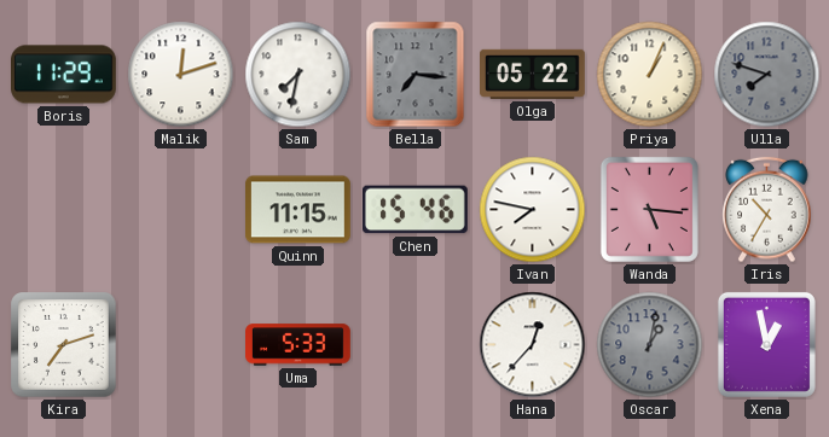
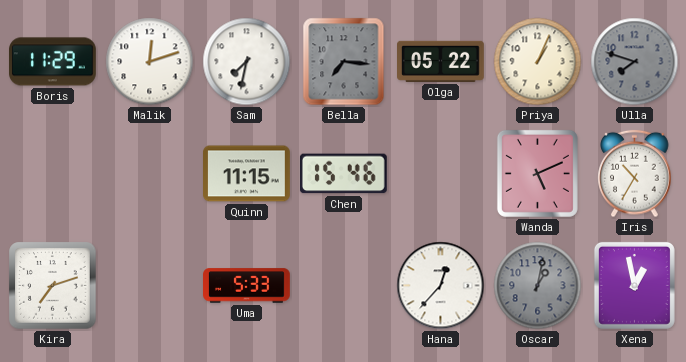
Ivan: 7:47 -> none
Wanda: 5:16 -> 5:11
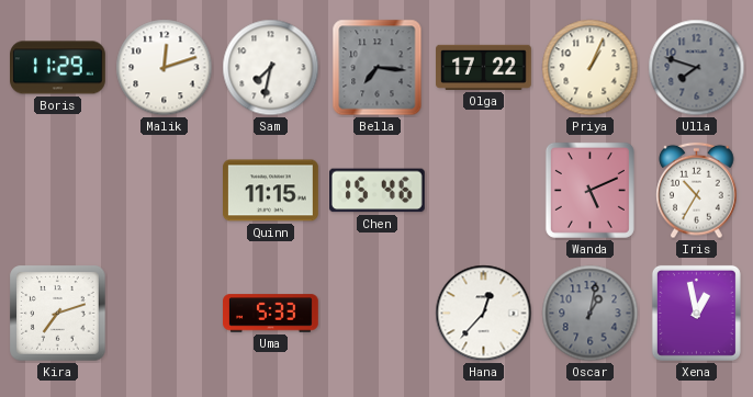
Olga: 05:22 -> 17:22
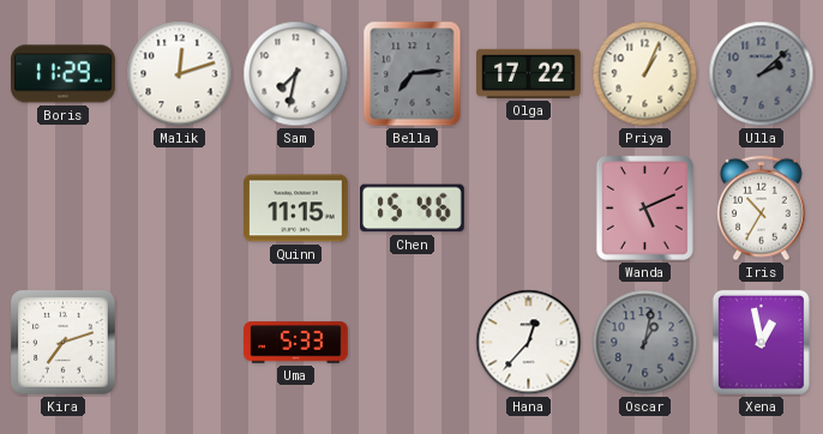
Bella: 7:16 -> 7:14
Ulla: 7:48 -> 2:08
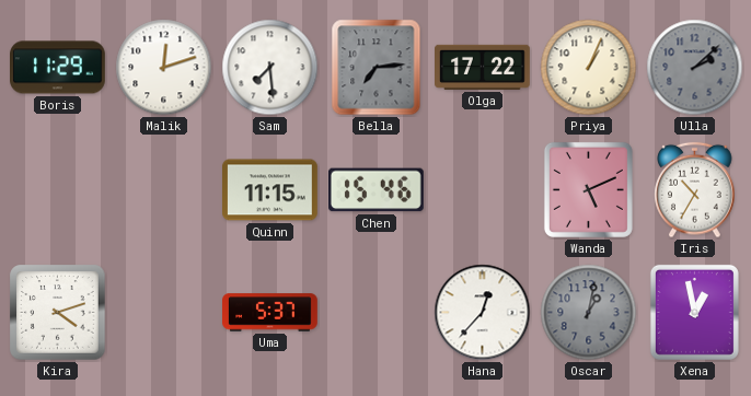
Sam: 7:32 -> 7:29
Kira: 7:12 -> 4:12
Uma: 5:33 -> 5:37
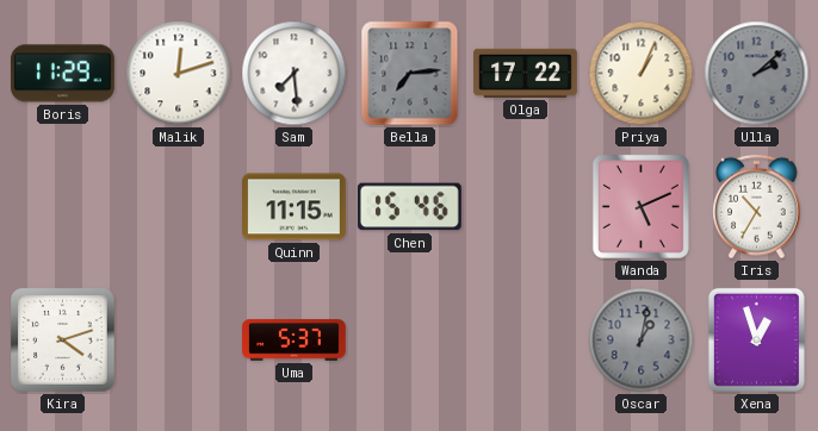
Hana: 12:37 -> none
Xena: 12:58 -> 12:57
